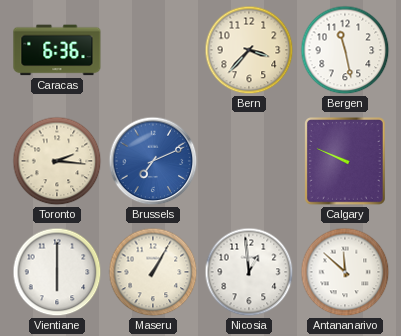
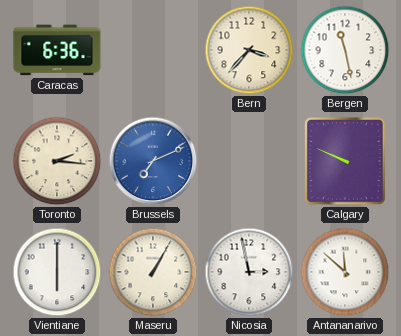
Nicosia: 12:59 -> 2:58
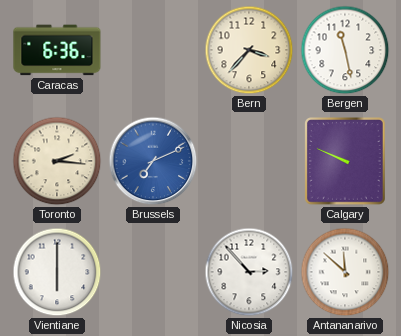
Maseru: 1:05 -> none
Nicosia: 2:58 -> 2:53
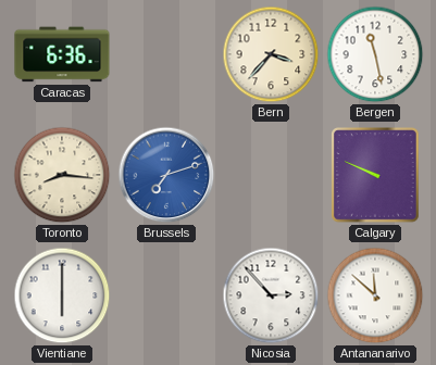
Toronto: 2:16 -> 8:16
Brussels: 7:11 -> 7:12
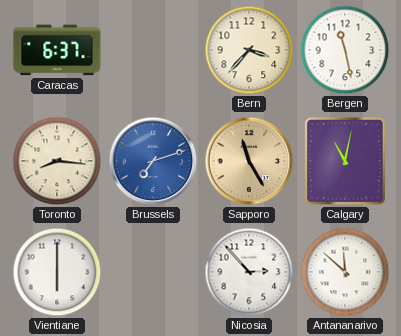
Caracas: 6:36 -> 6:37
Sapporo: none -> 11:25
Calgary: 9:49 -> 11:02
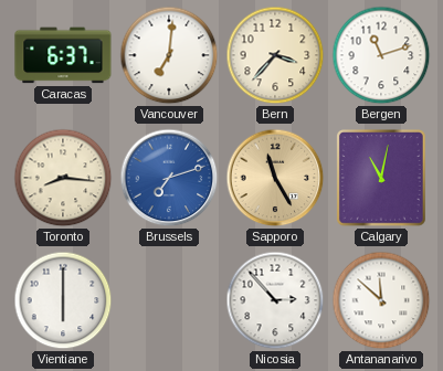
Vancouver: none -> 7:01
Bergen: 11:28 -> 11:12
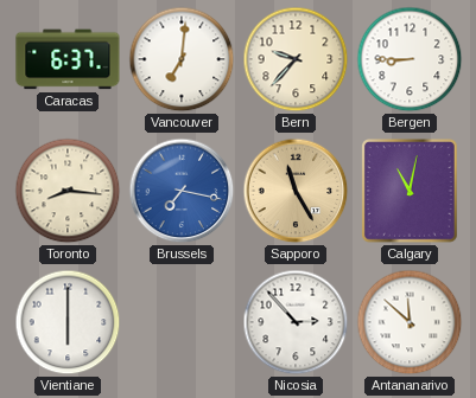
Bern: 3:37 -> 9:37
Bergen: 11:12 -> 8:45
Brussels: 7:12 -> 7:17
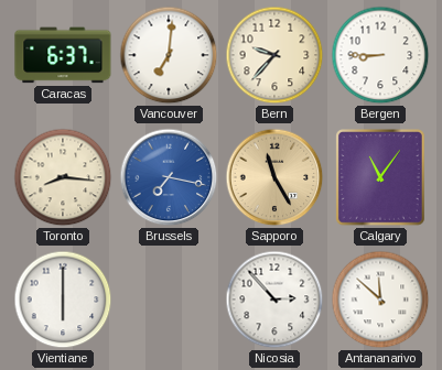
Calgary: 11:02 -> 11:06
